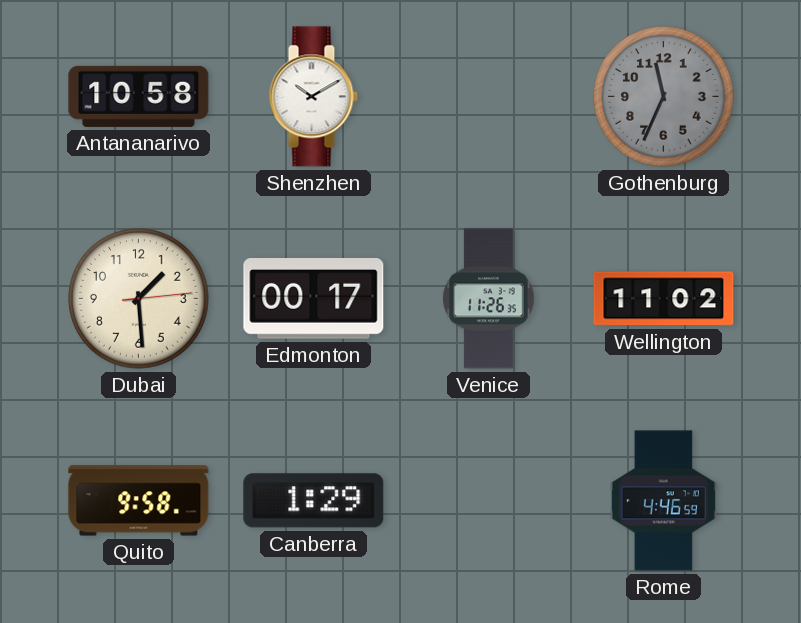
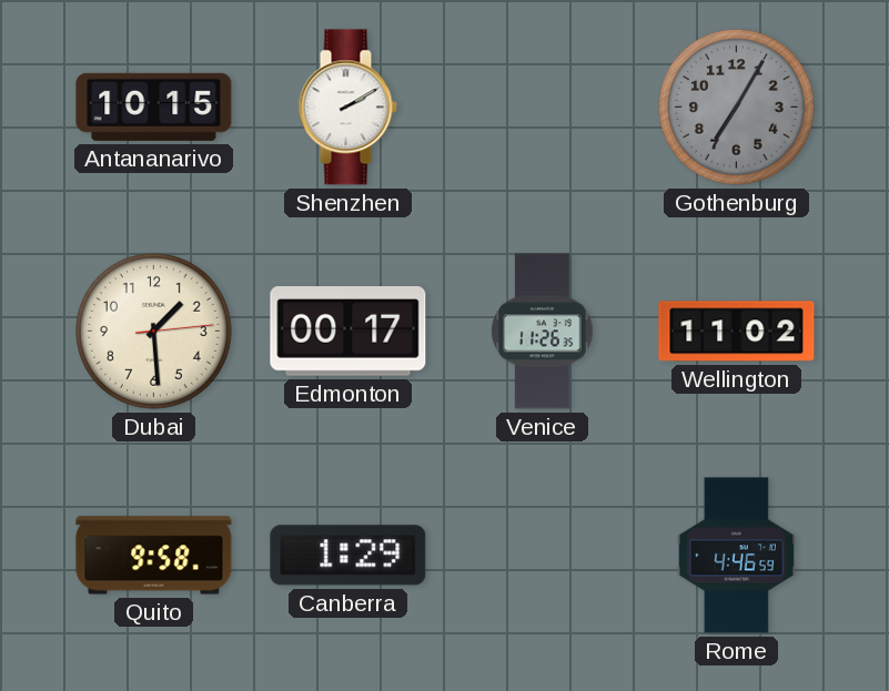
Antananarivo: 10:58 -> 10:15
Shenzhen: 10:10 -> 2:10
Gothenburg: 11:34 -> 7:05
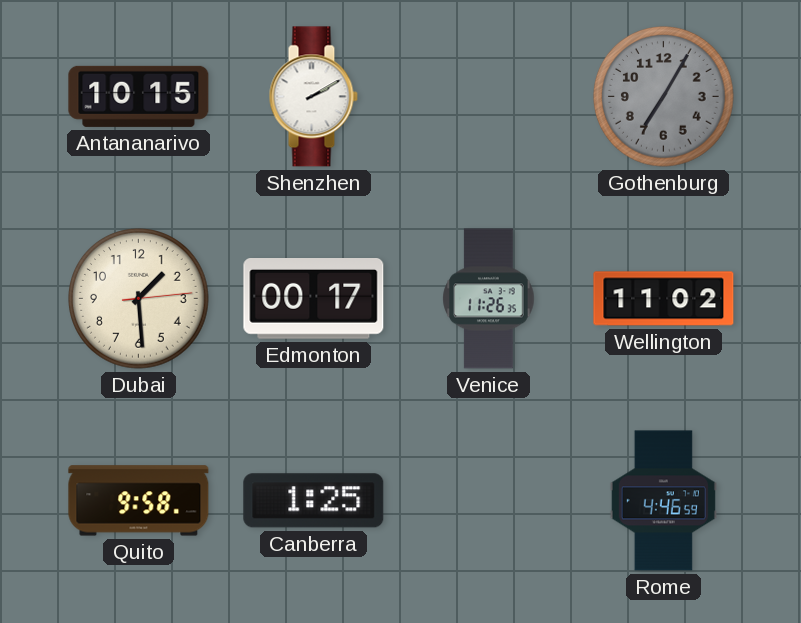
Canberra: 1:29 -> 1:25
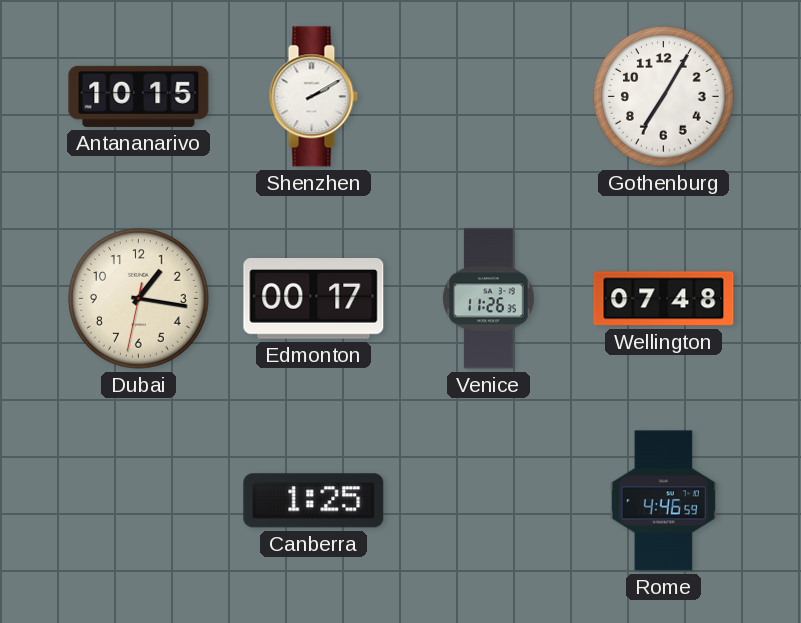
Gothenburg dial: grey -> white
Dubai: 1:29 -> 1:16
Wellington: 11:02 -> 07:48
Quito: 9:58 -> none
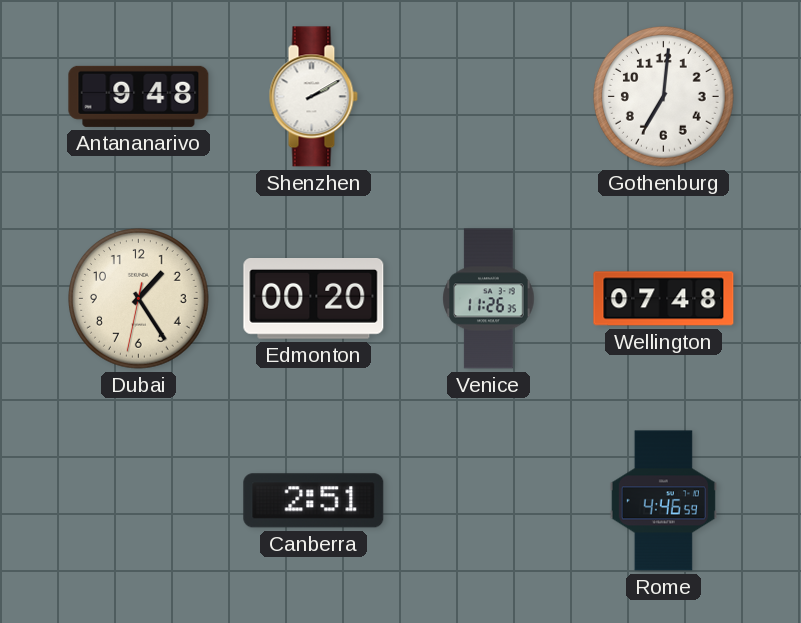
Antananarivo: 10:15 -> 9:48
Gothenburg: 7:05 -> 7:01
Dubai: 1:16 -> 1:24
Edmonton: 00:17 -> 00:20
Canberra: 1:25 -> 2:51
